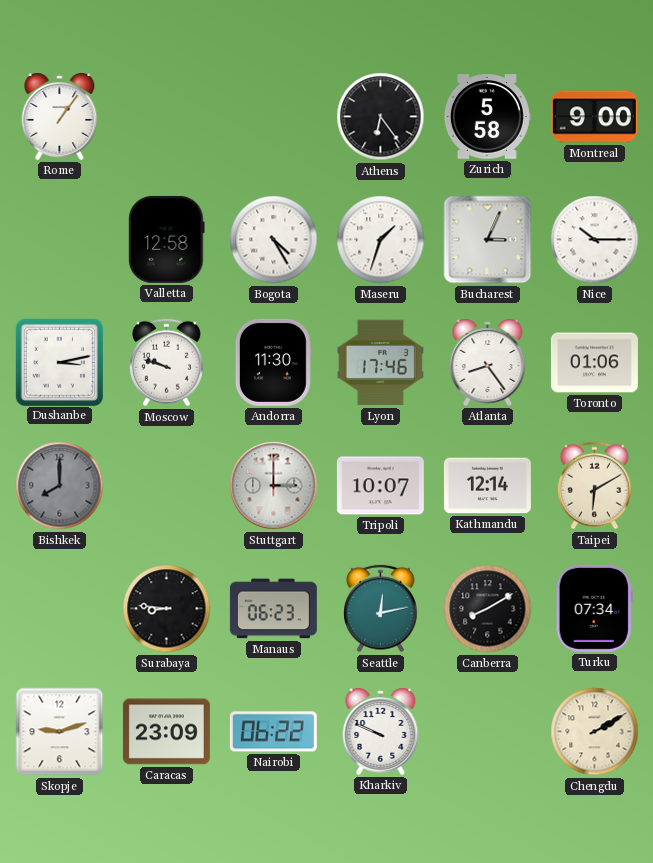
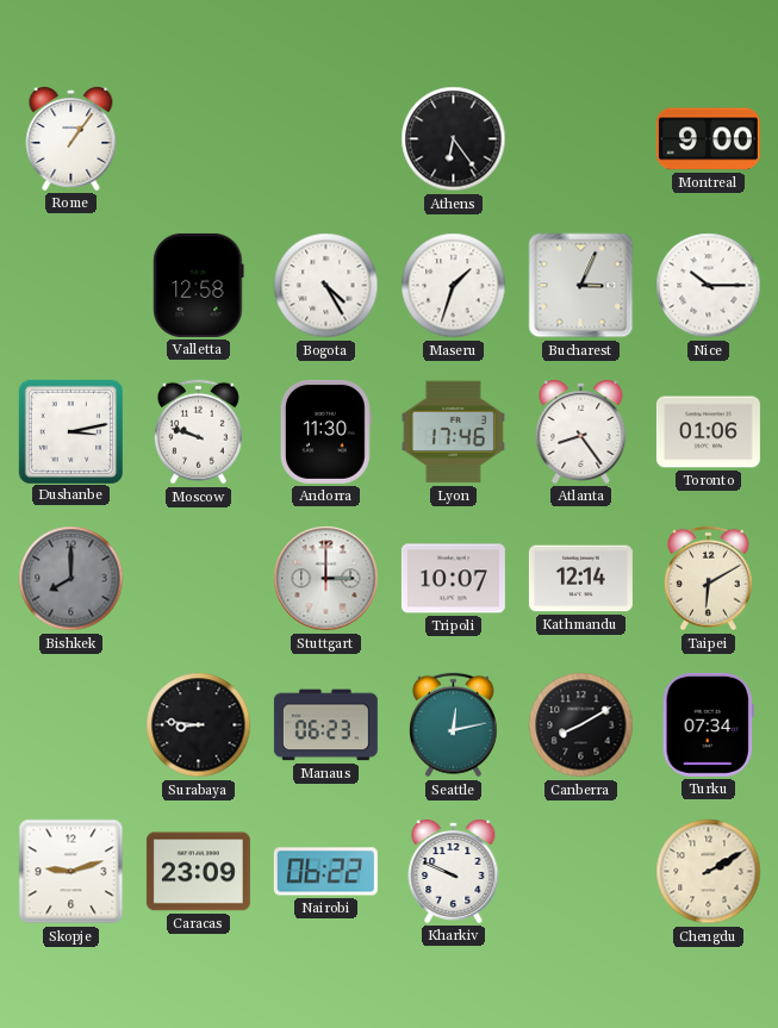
Zurich: 5:58 -> none
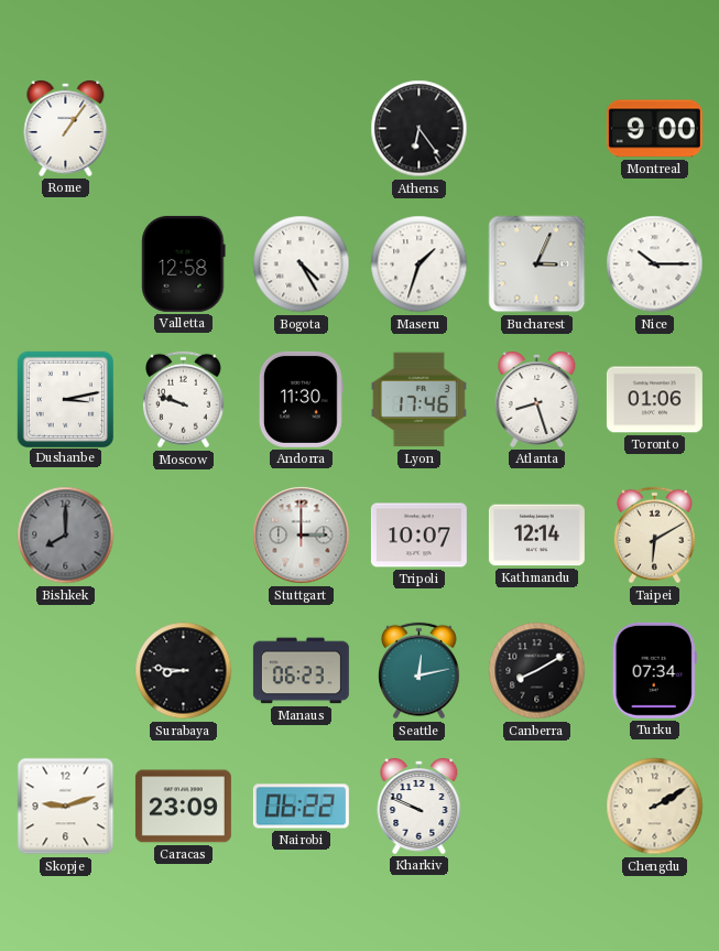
Atlanta: 8:24 -> 8:27
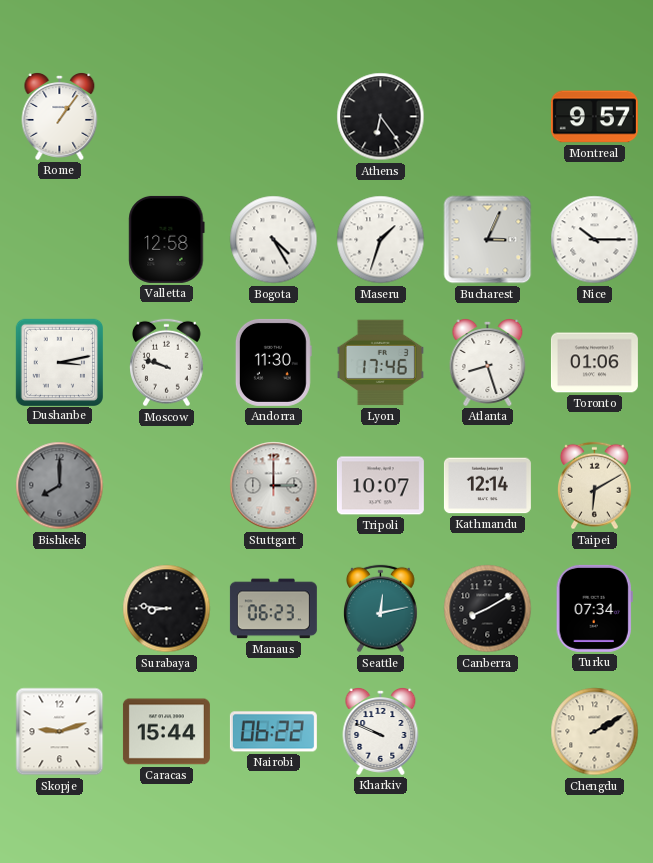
Montreal: 9:00 -> 9:57
Caracas: 23:09 -> 15:44
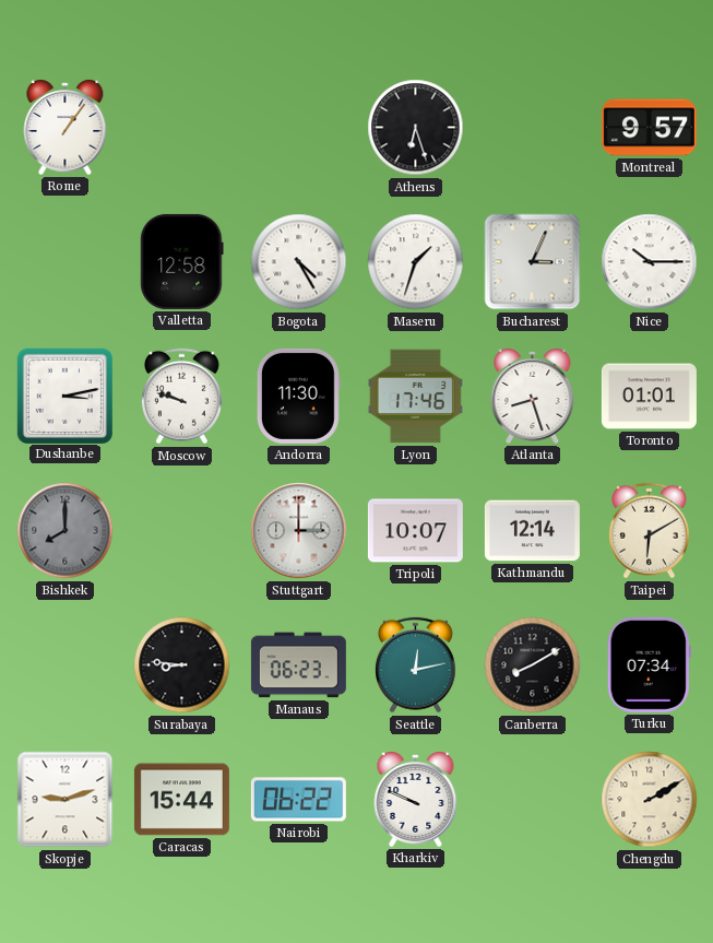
Athens: 6:24 -> 6:27
Toronto: 01:06 -> 01:01
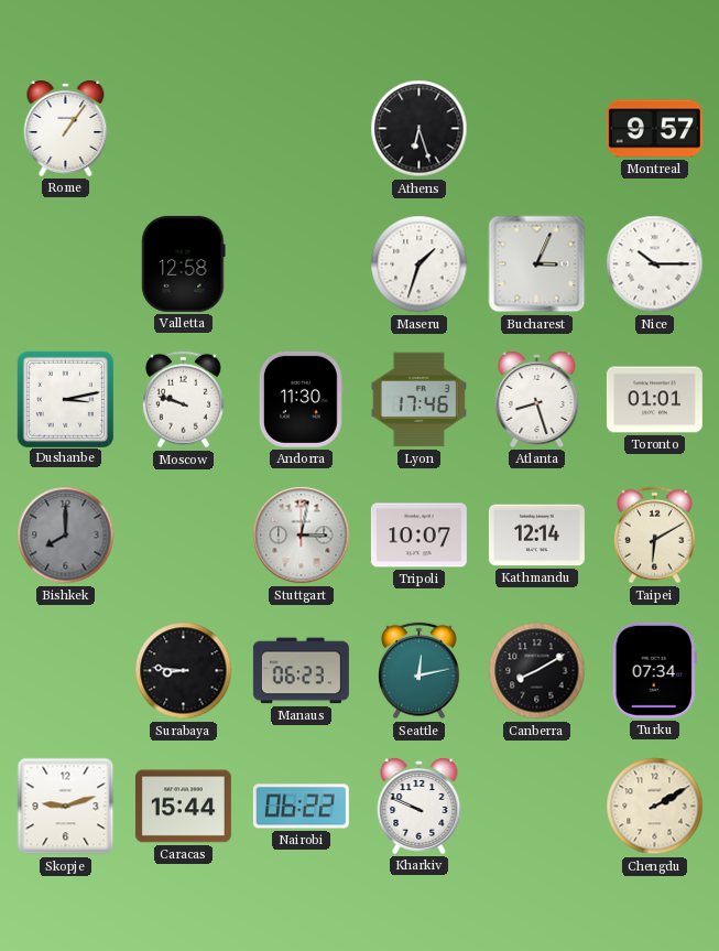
Bogota: 4:25 -> none
Stuttgart: 3:00 -> 3:02
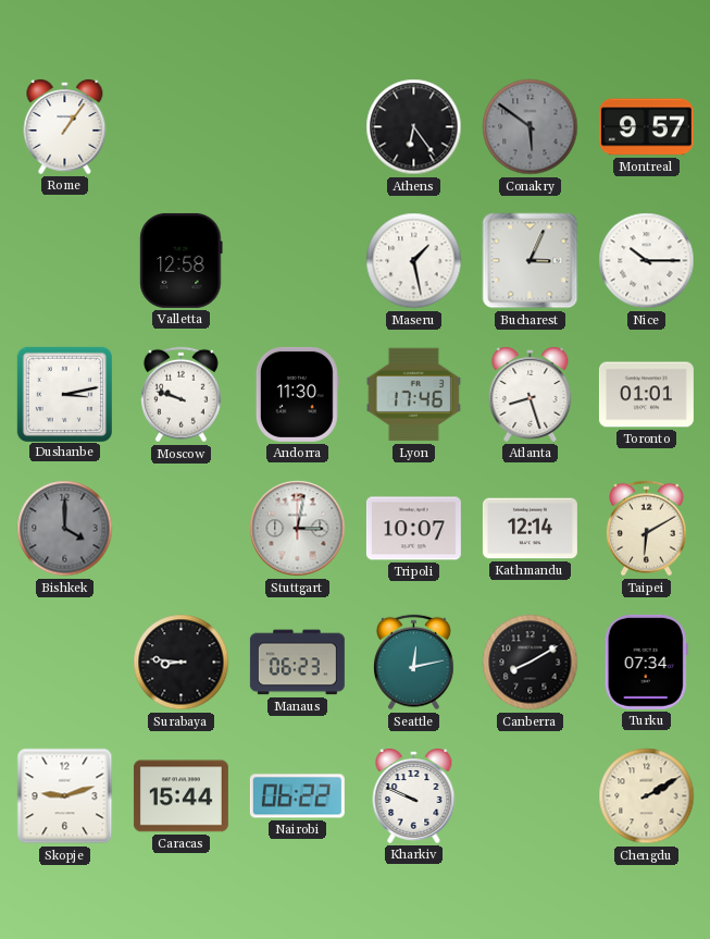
Athens: 6:27 -> 6:24
Conakry: none -> 5:51
Maseru: 1:33 -> 1:28
Bishkek: 8:00 -> 4:00
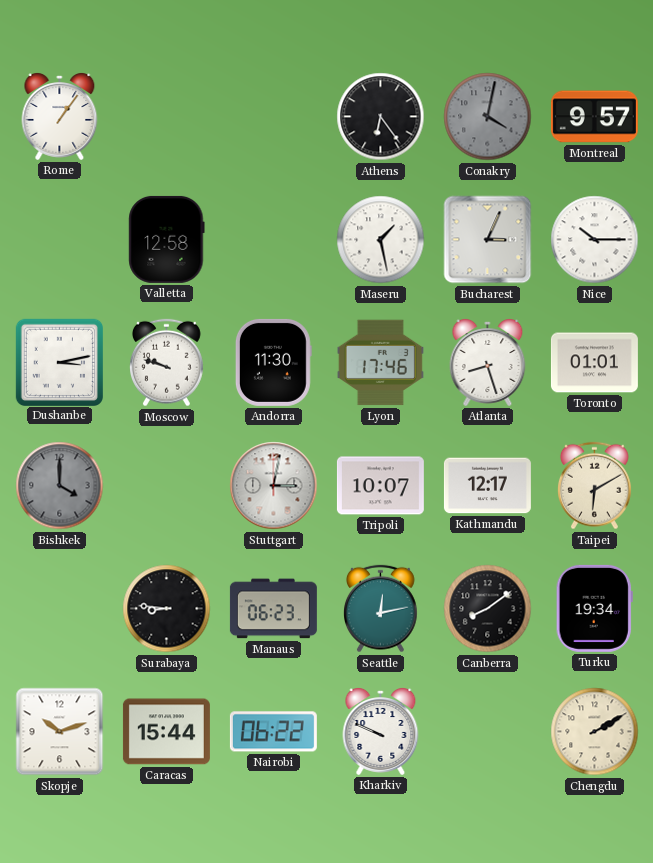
Conakry: 5:51 -> 4:02
Kathmandu: 12:14 -> 12:17
Canberra: 8:10 -> 8:09
Turku: 07:34 -> 19:34
Skopje: 9:12 -> 10:12
